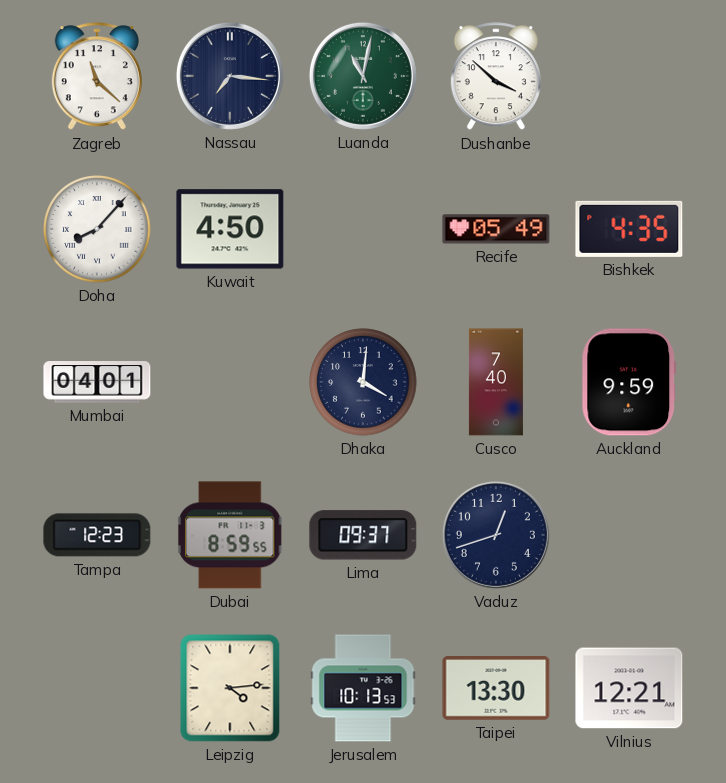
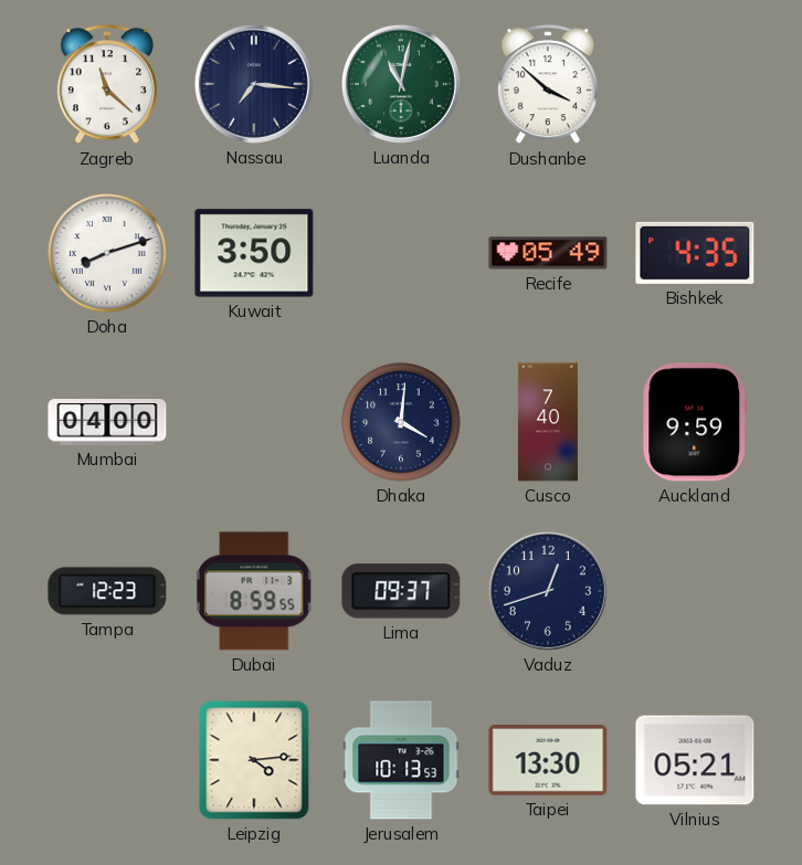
Doha: 8:07 -> 8:12
Kuwait: 4:50 -> 3:50
Mumbai: 04:01 -> 04:00
Vilnius: 12:21 -> 05:21
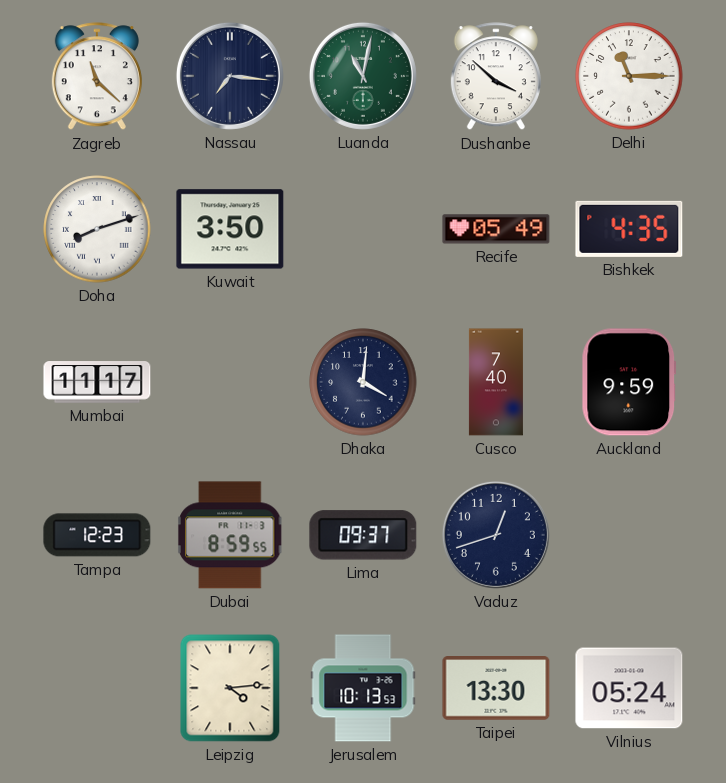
Delhi: none -> 11:15
Mumbai: 04:00 -> 11:17
Vilnius: 05:21 -> 05:24
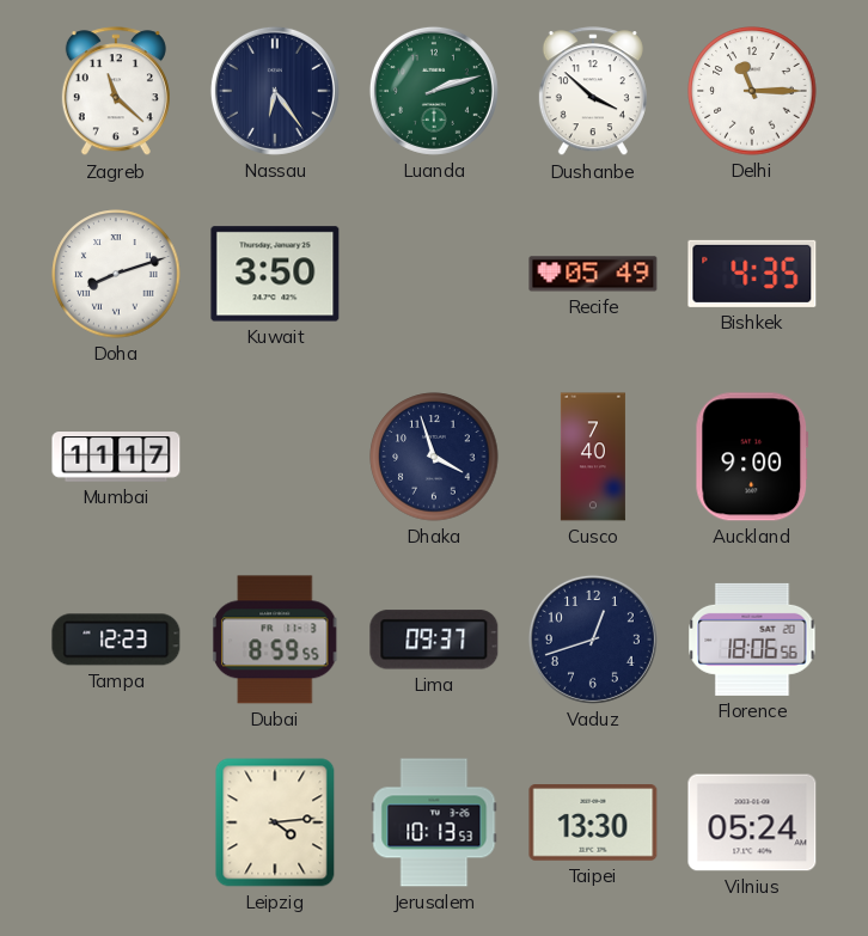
Nassau: 7:16 -> 6:24
Luanda: 11:02 -> 2:12
Dhaka: 4:01 -> 3:57
Auckland: 9:59 -> 9:00
Florence: none -> 18:06
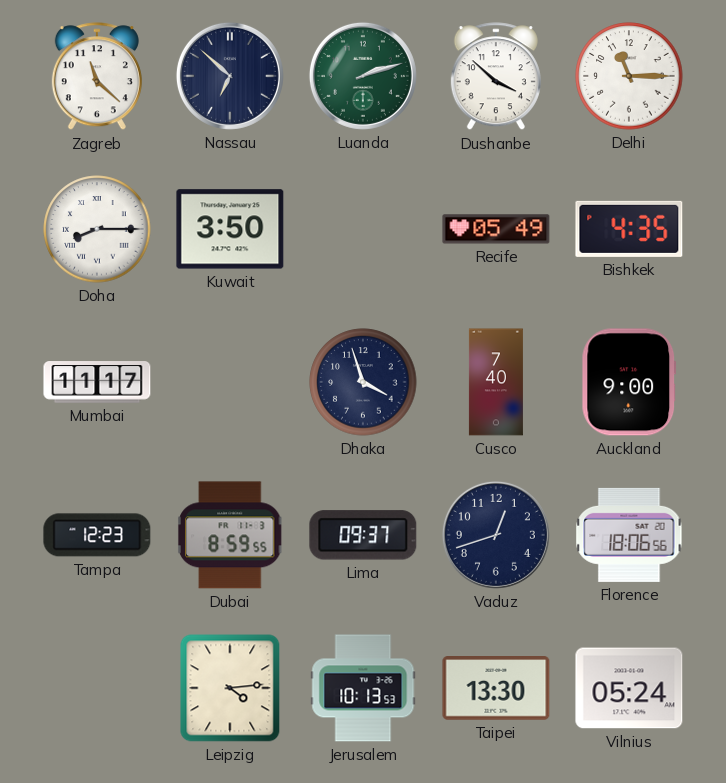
Nassau: 6:24 -> 6:52
Doha: 8:12 -> 8:15
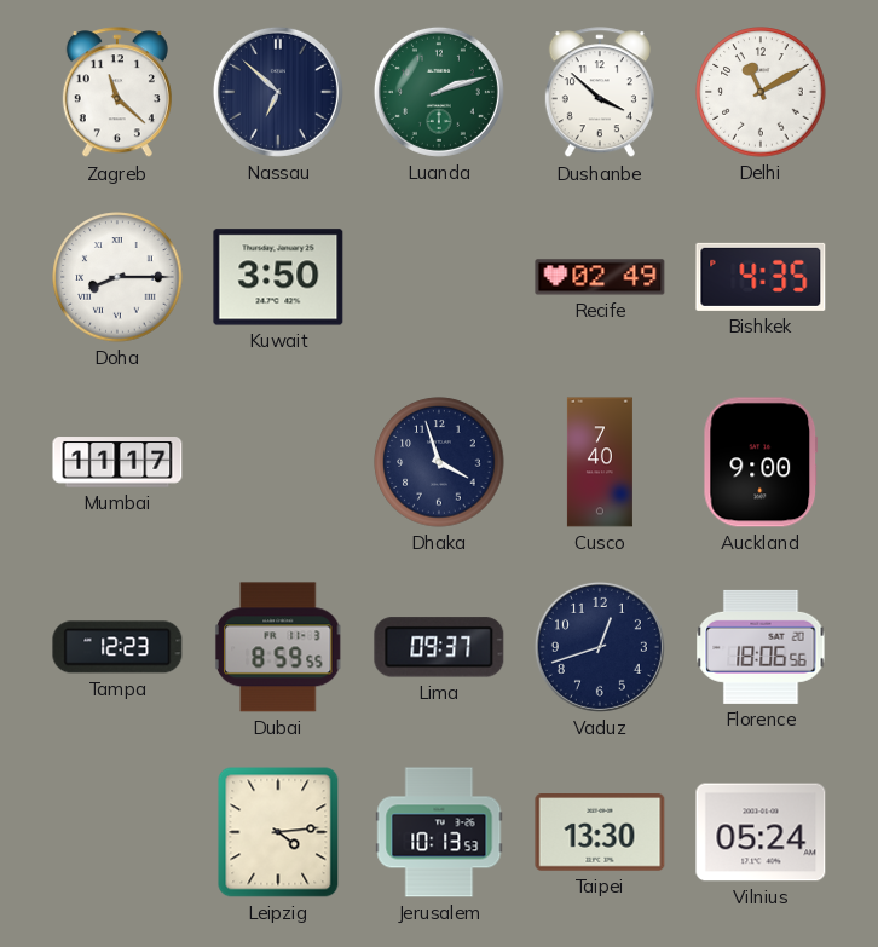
Delhi: 11:15 -> 11:10
Recife: 05:49 -> 02:49
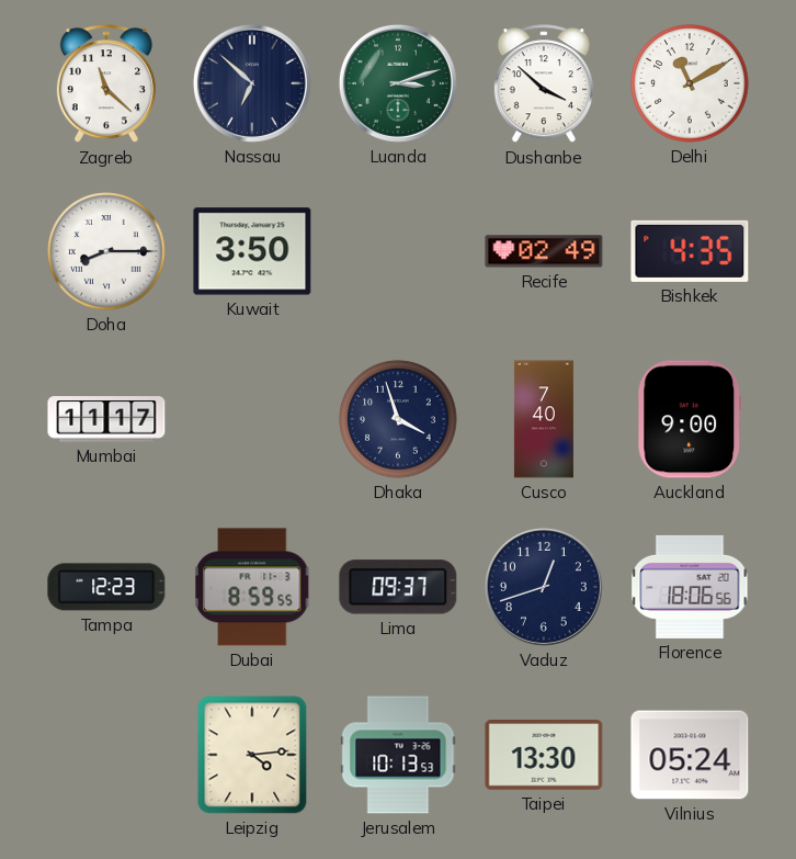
Luanda: 2:12 -> 3:12
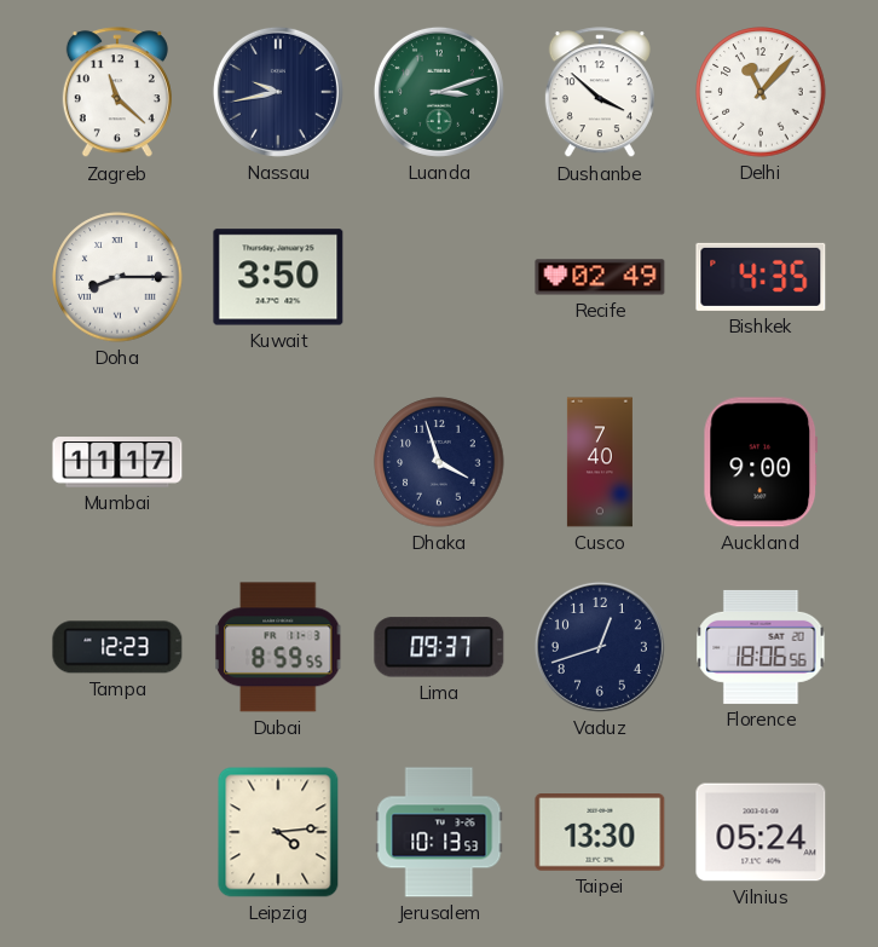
Nassau: 6:52 -> 9:43
Delhi: 11:10 -> 11:07
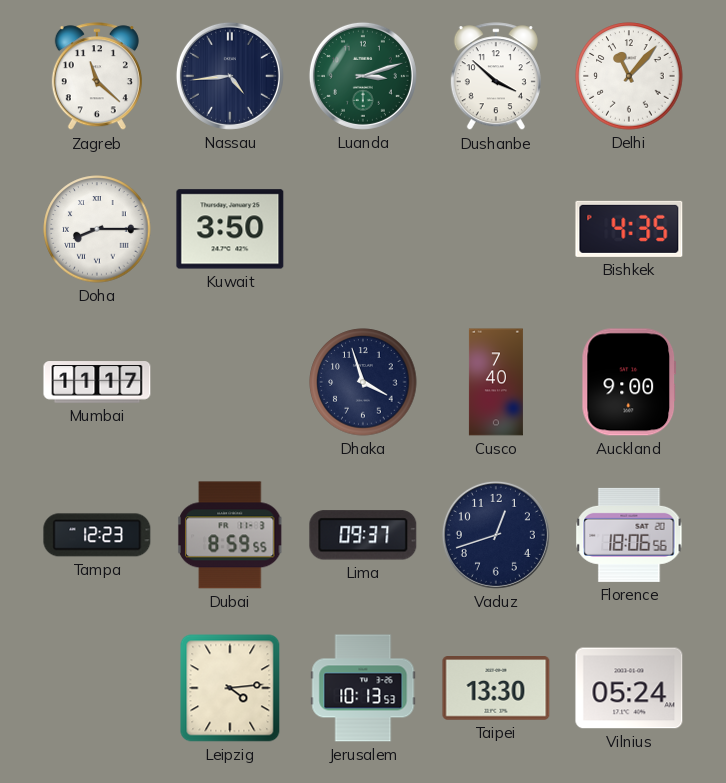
Nassau: 9:43 -> 4:44
Recife: 02:49 -> none
